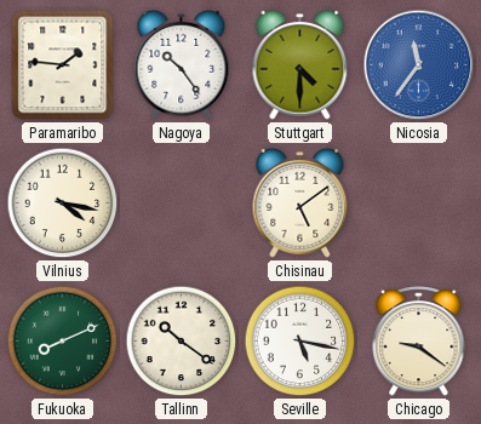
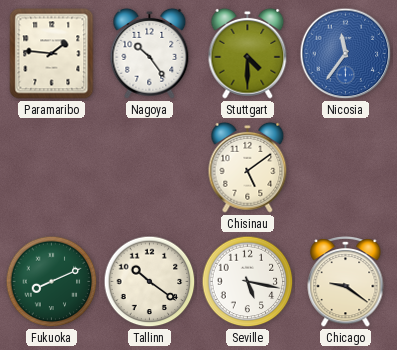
Vilnius: 4:17 -> none
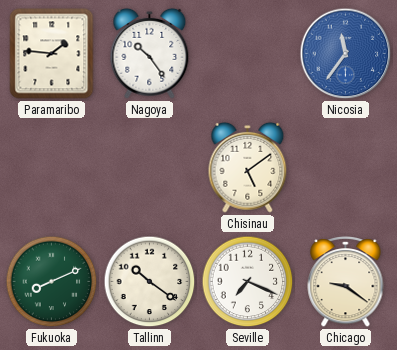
Stuttgart: 4:30 -> none
Seville: 5:17 -> 7:19
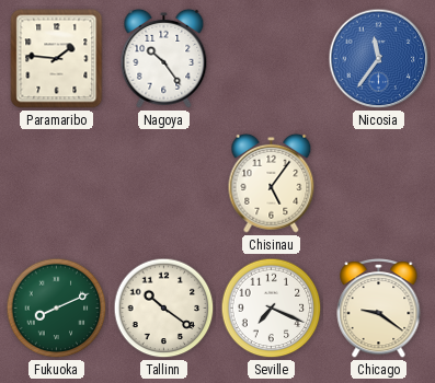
Chisinau: 5:09 -> 5:06
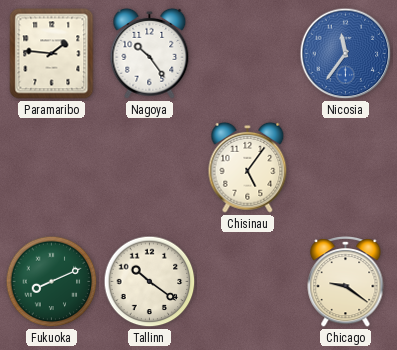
Seville: 7:19 -> none
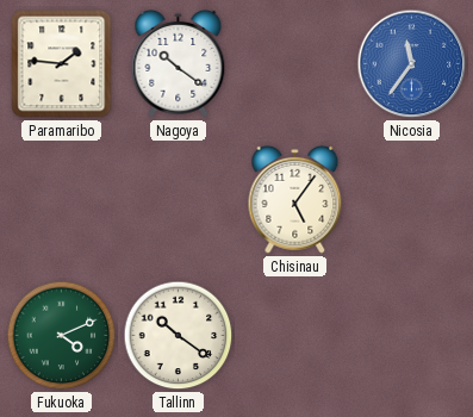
Nagoya: 10:24 -> 10:21
Fukuoka: 8:11 -> 4:11
Chicago: 9:21 -> none
